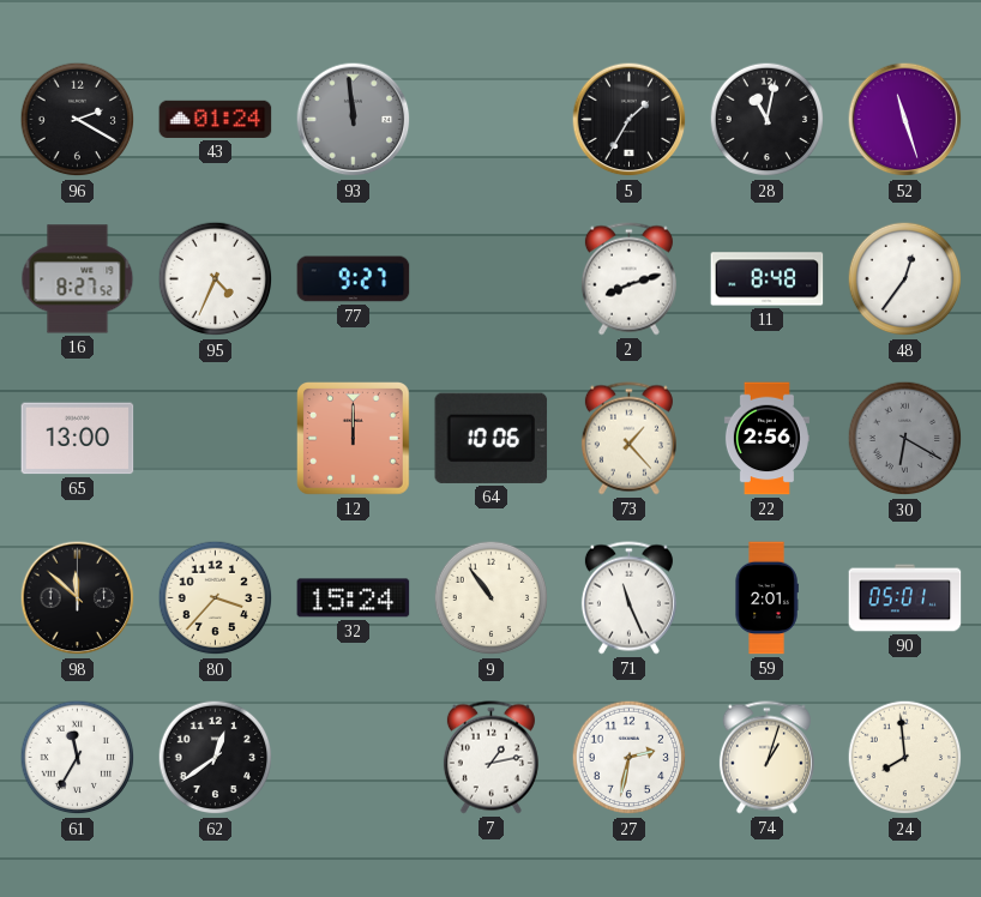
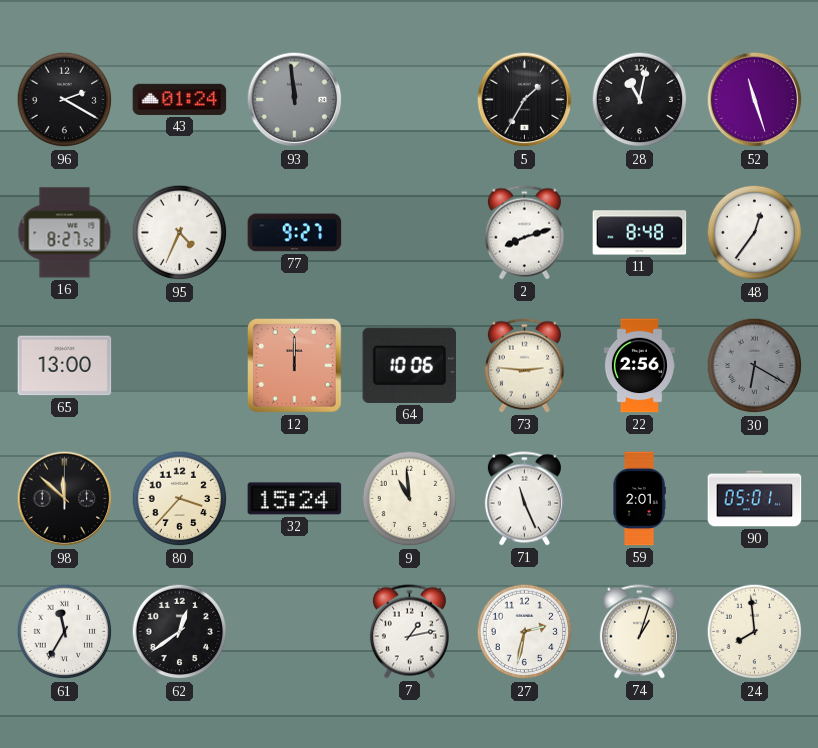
73: 1:23 -> 2:46
9: 10:54 -> 10:59
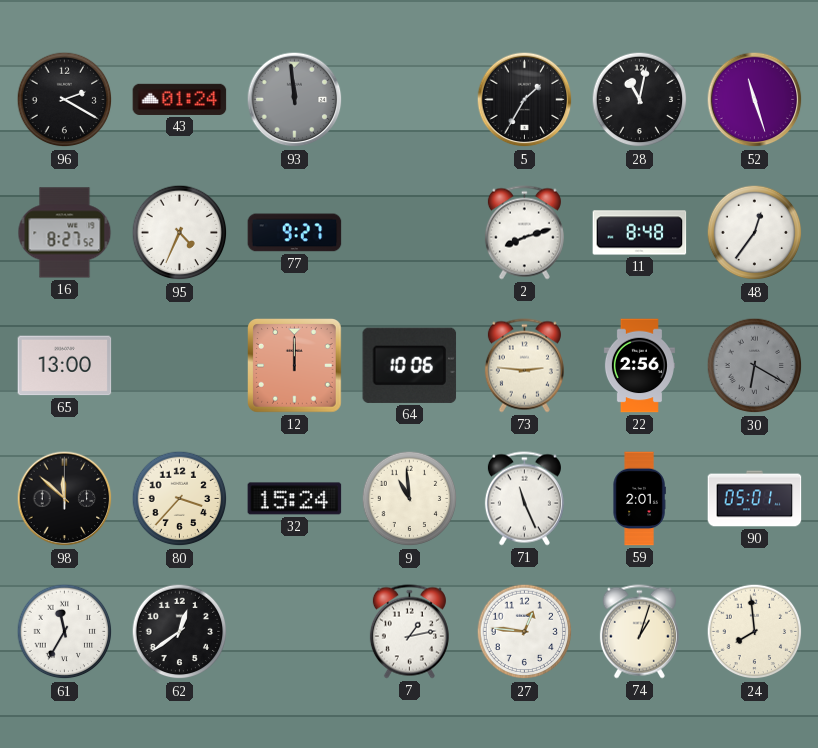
27: 2:32 -> 12:46
